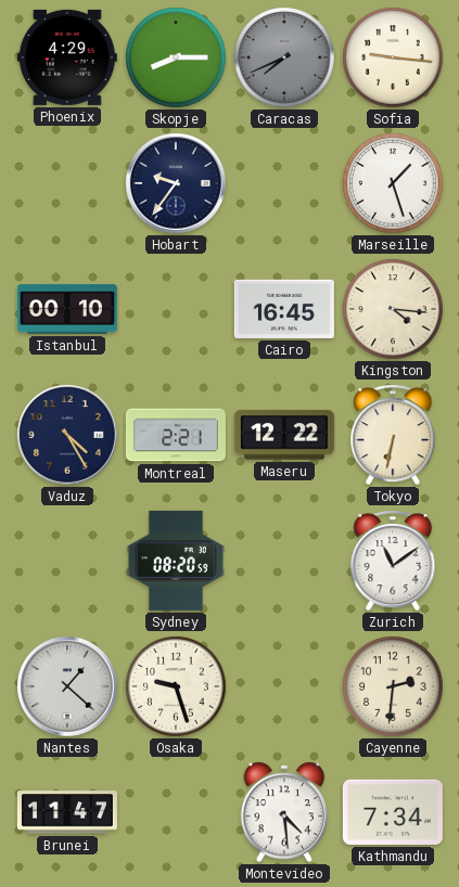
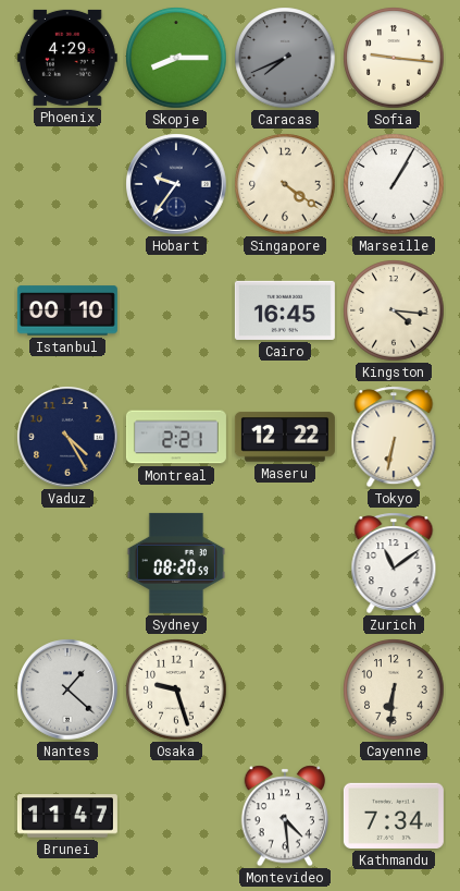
Singapore: none -> 4:21
Marseille: 1:27 -> 1:05
Cayenne: 2:31 -> 6:31
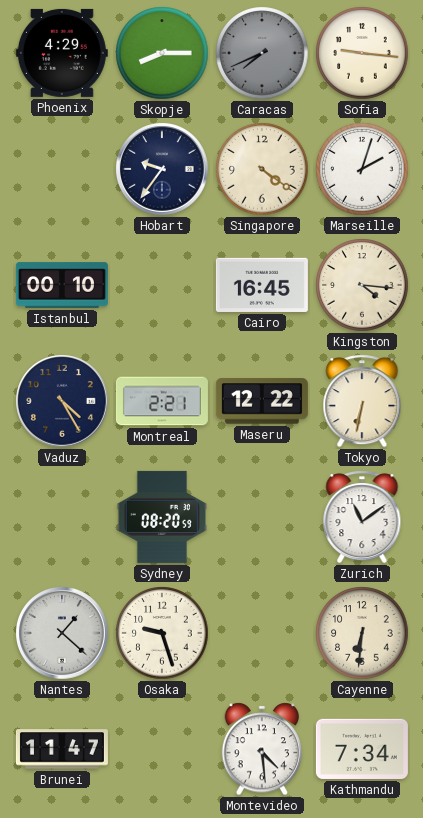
Marseille: 1:05 -> 2:03
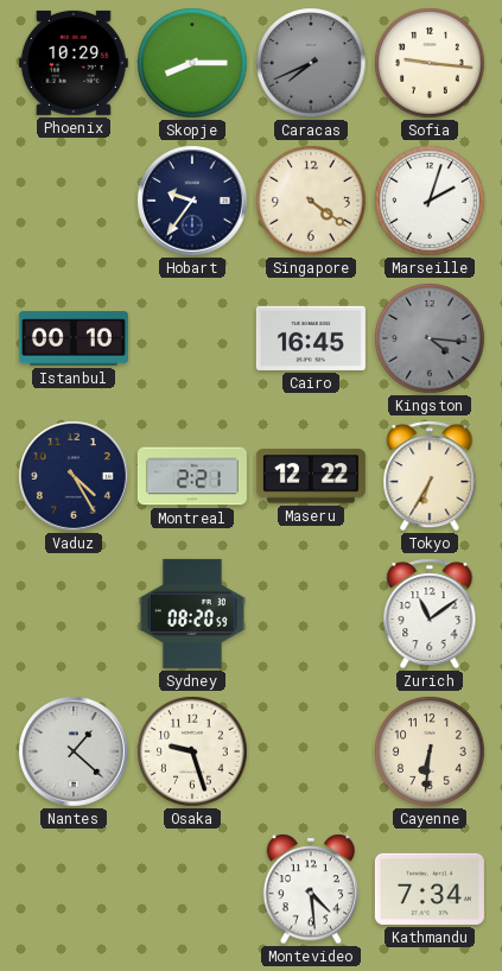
Phoenix: 4:29 -> 10:29
Kingston dial: cream -> grey
Tokyo: 6:32 -> 6:35
Brunei: 11:47 -> none
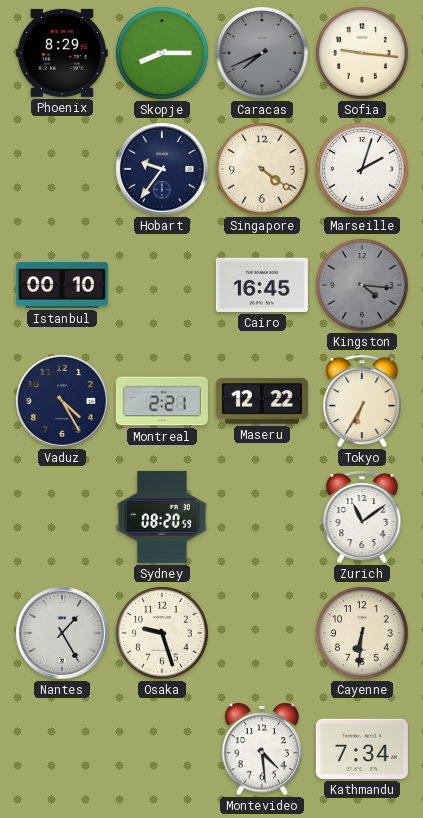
Phoenix: 10:29 -> 8:29
Nantes: 1:22 -> 1:25
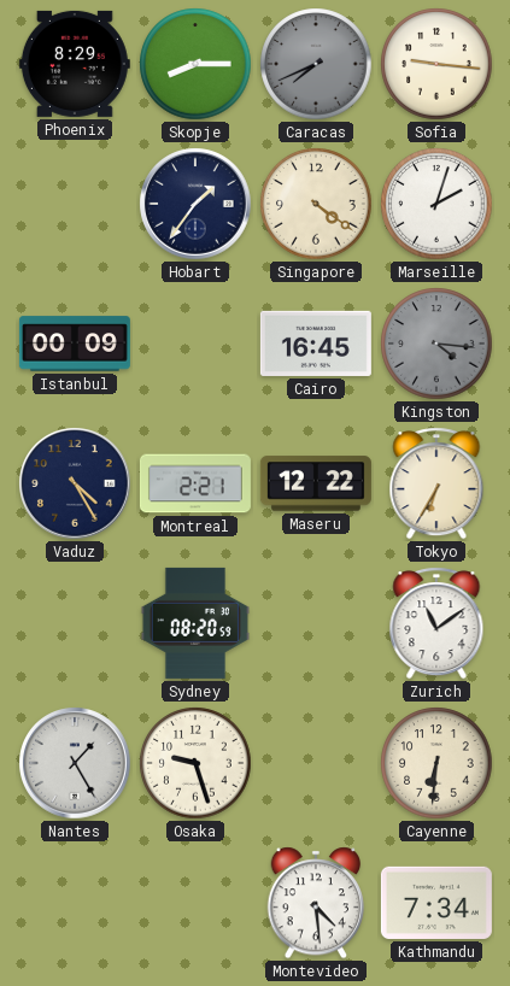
Hobart: 9:36 -> 1:36
Istanbul: 00:10 -> 00:09
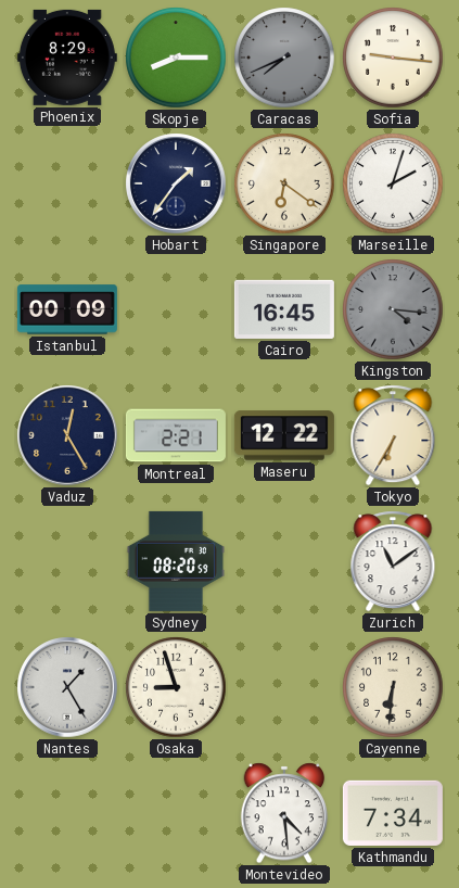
Singapore: 4:21 -> 6:21
Vaduz: 4:25 -> 12:25
Osaka: 9:27 -> 8:57
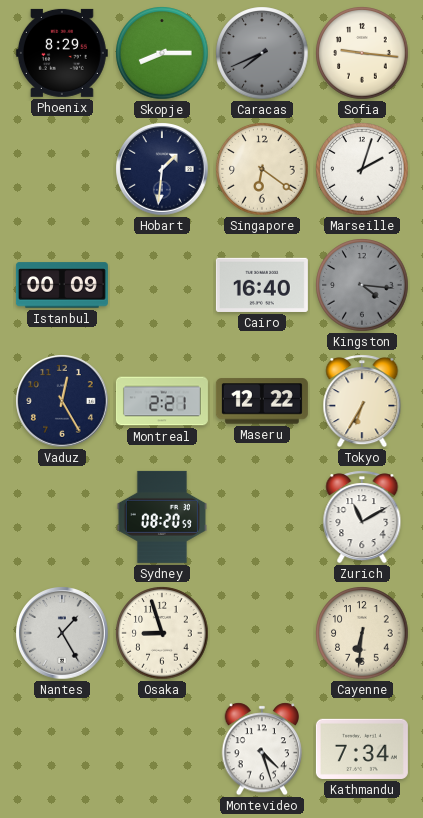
Hobart: 1:36 -> 1:31
Cairo: 16:45 -> 16:40
Zurich: 11:09 -> 11:10
Montevideo: 4:29 -> 4:27
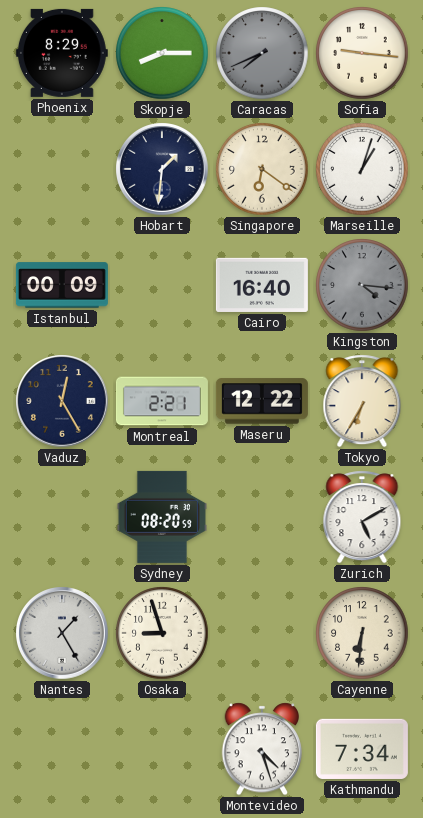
Marseille: 2:03 -> 1:03
Zurich: 11:10 -> 5:10
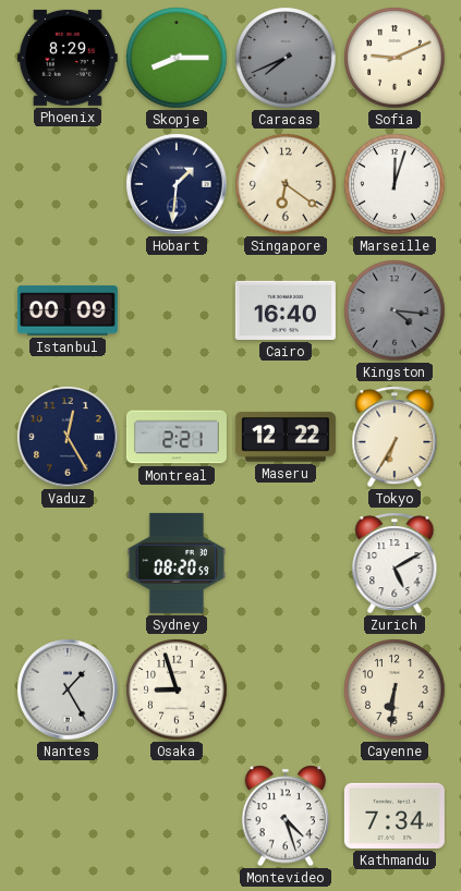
Sofia: 9:16 -> 9:11
Marseille: 1:03 -> 12:03
